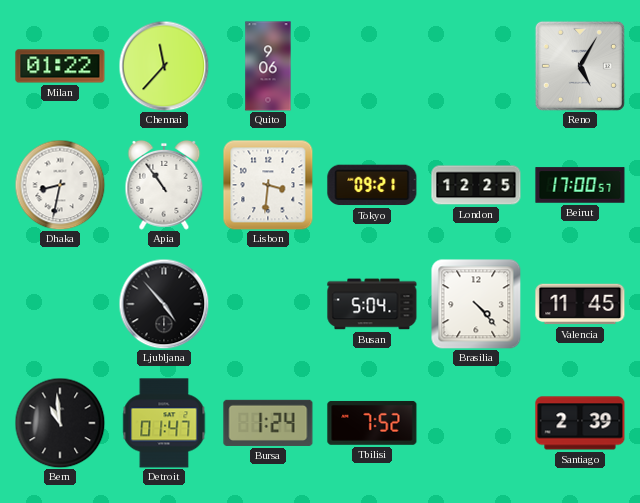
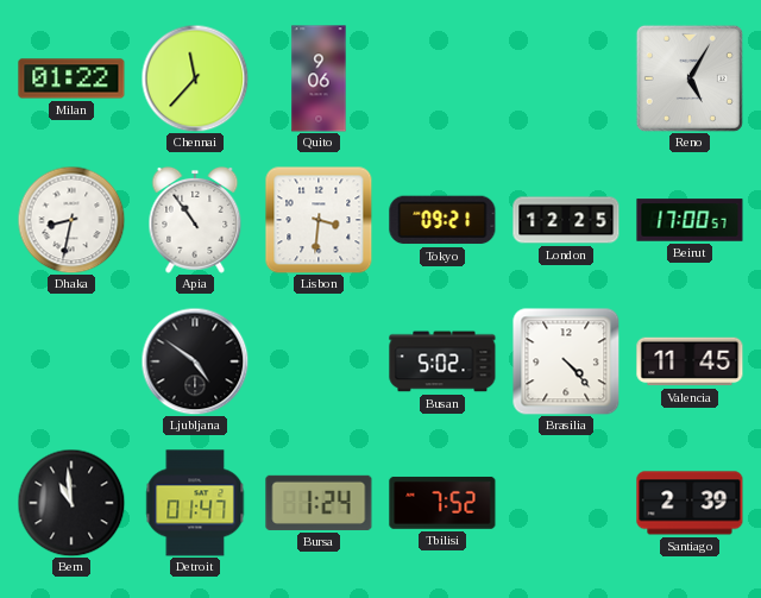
Ljubljana: 4:53 -> 4:51
Busan: 5:04 -> 5:02
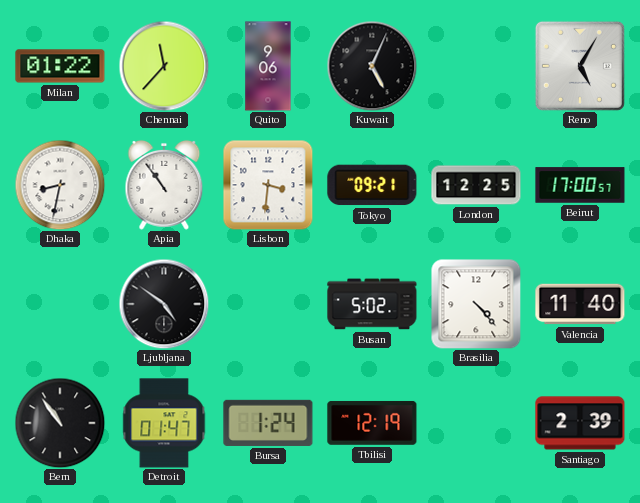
Kuwait: none -> 5:04
Valencia: 11:45 -> 11:40
Bern: 10:59 -> 10:54
Tbilisi: 7:52 -> 12:19
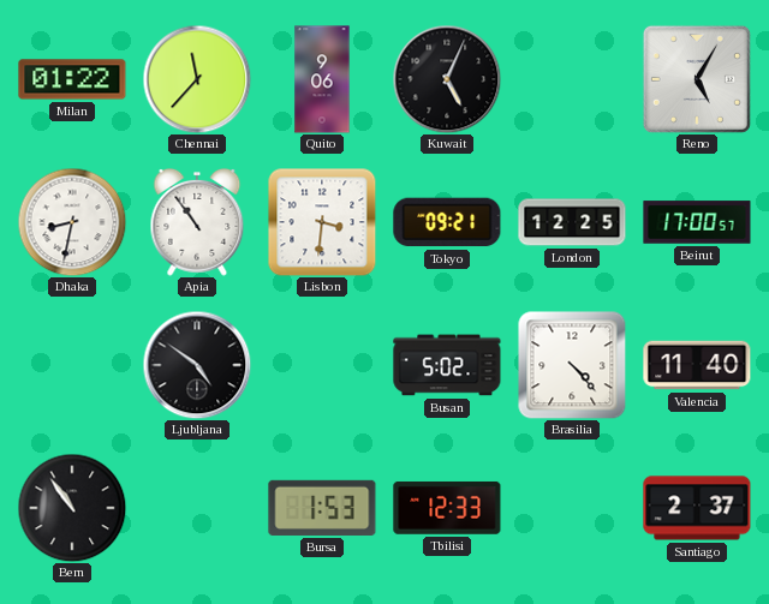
Detroit: 01:47 -> none
Bursa: 1:24 -> 1:53
Tbilisi: 12:19 -> 12:33
Santiago: 2:39 -> 2:37
